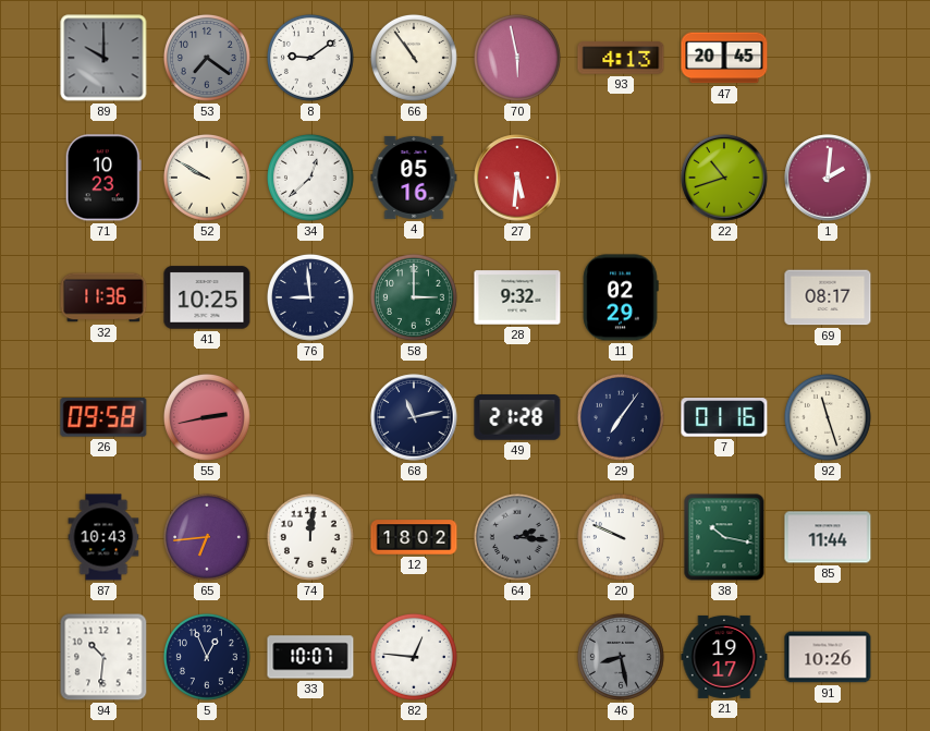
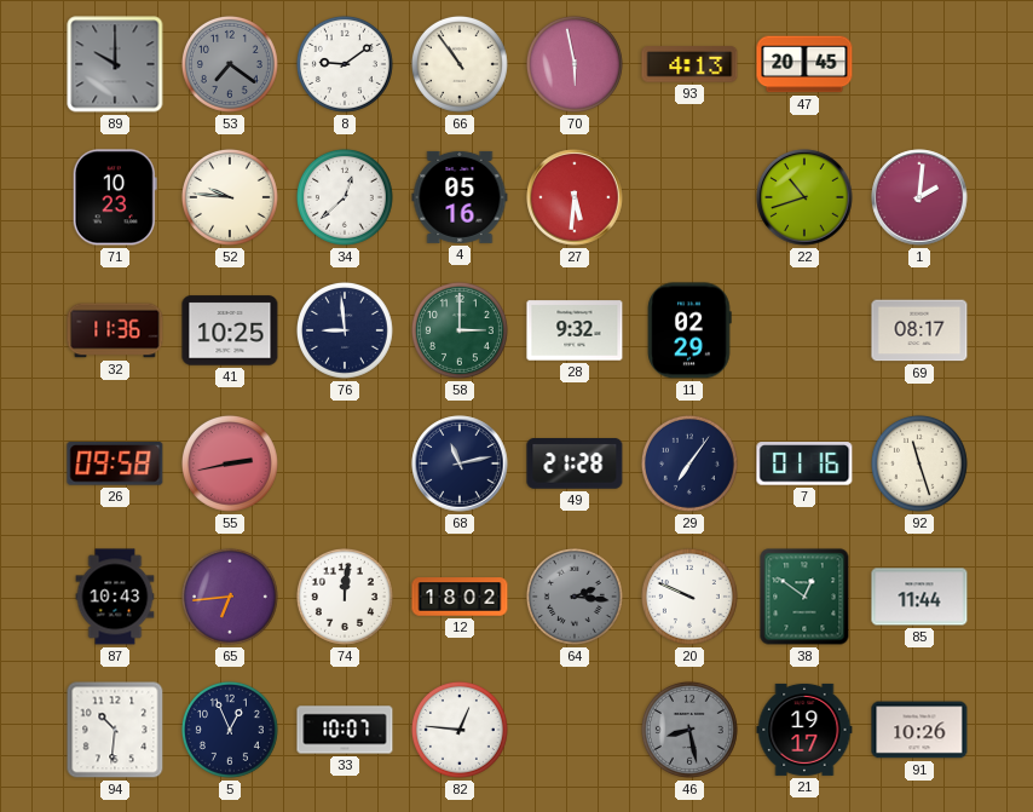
52: 9:50 -> 9:46
38: 10:17 -> 12:51
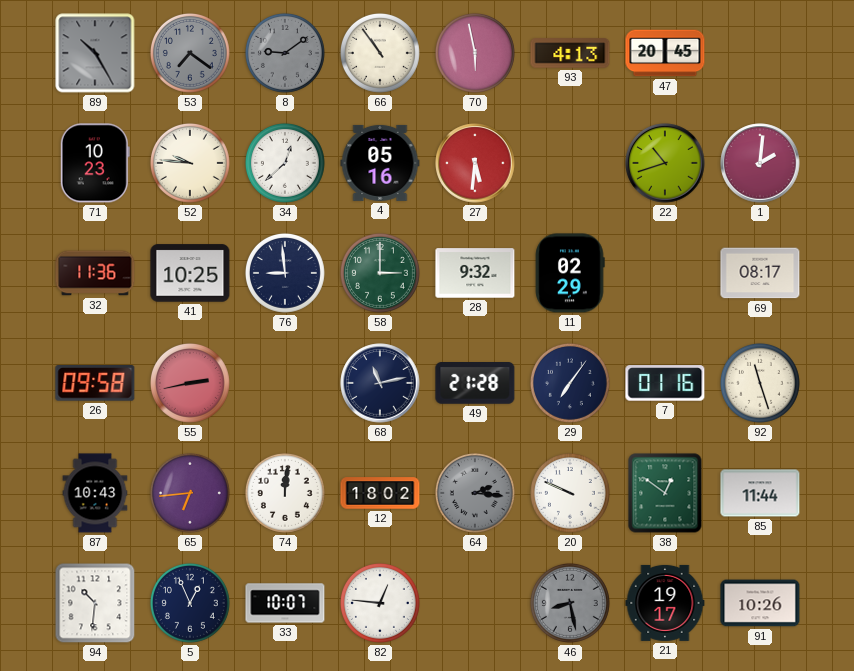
89: 10:00 -> 10:25
8 dial: white -> grey
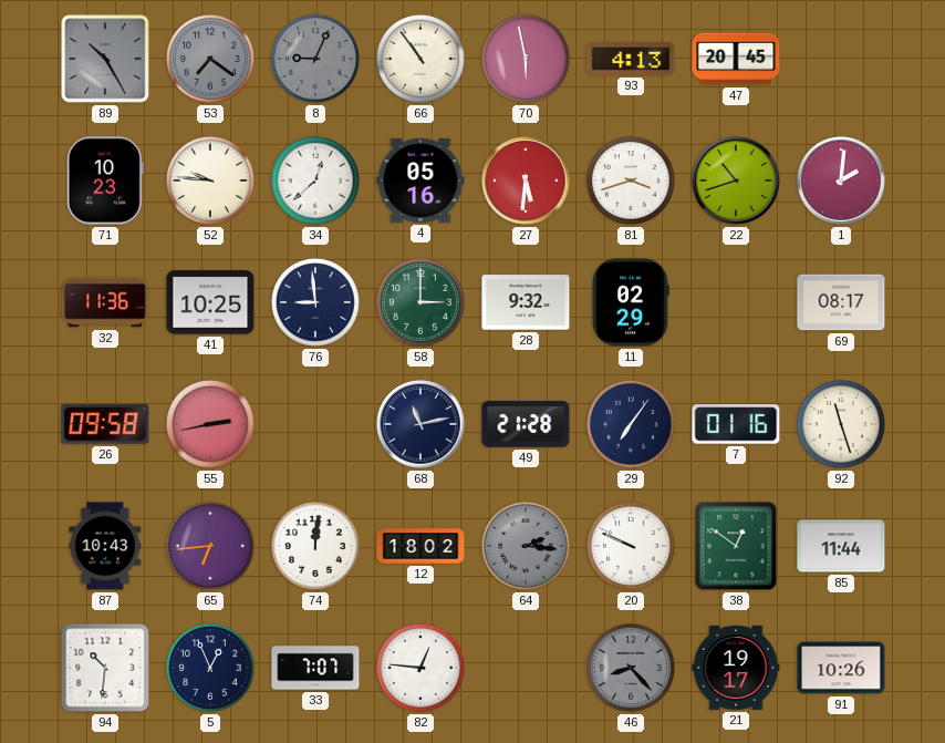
8: 9:09 -> 9:04
81: none -> 3:42
33: 10:07 -> 7:07
46: 8:28 -> 8:23
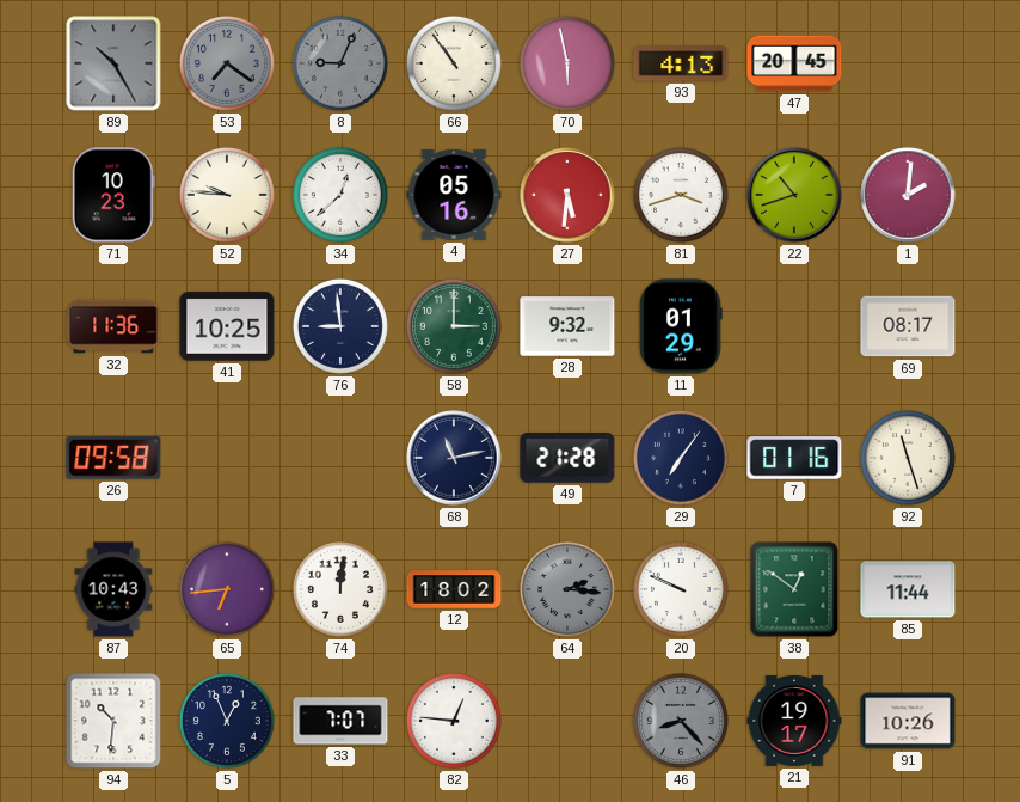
11: 02:29 -> 01:29
55: 2:43 -> none
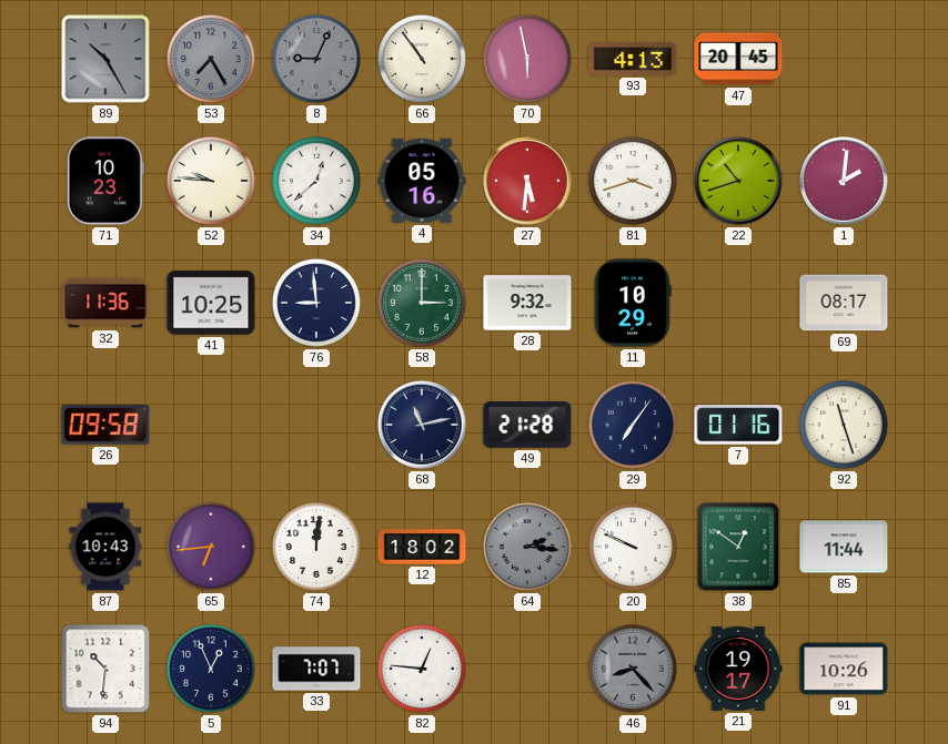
53: 7:21 -> 7:25
11: 01:29 -> 10:29
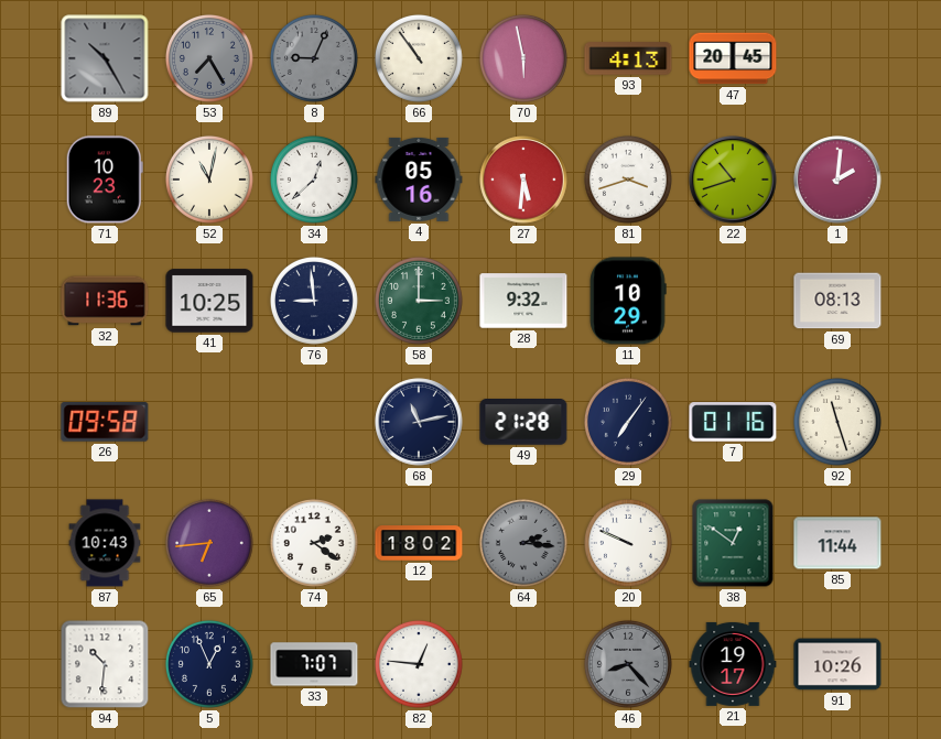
52: 9:46 -> 11:02
69: 08:17 -> 08:13
74: 12:01 -> 2:21
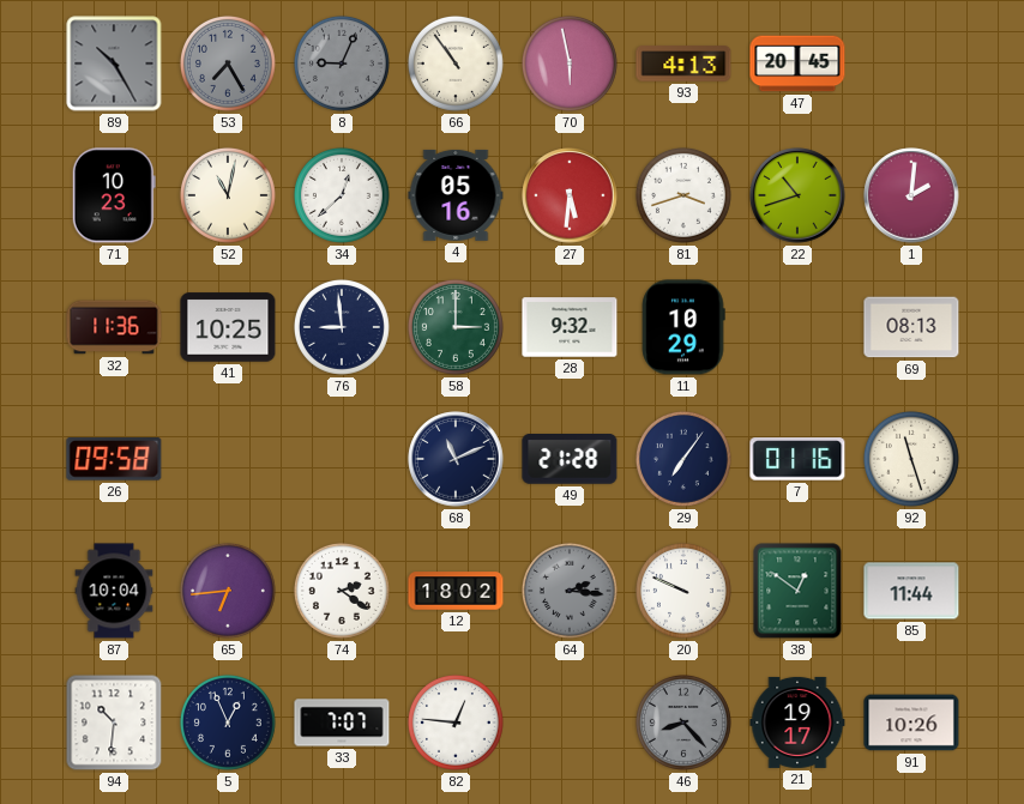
68: 11:13 -> 11:11
87: 10:43 -> 10:04
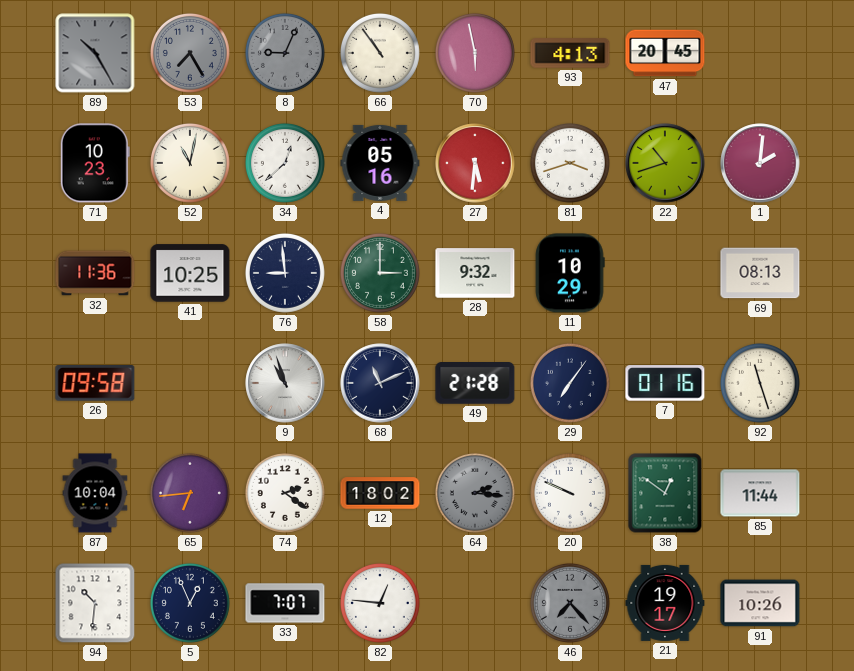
9: none -> 10:57
46: 8:23 -> 7:23
